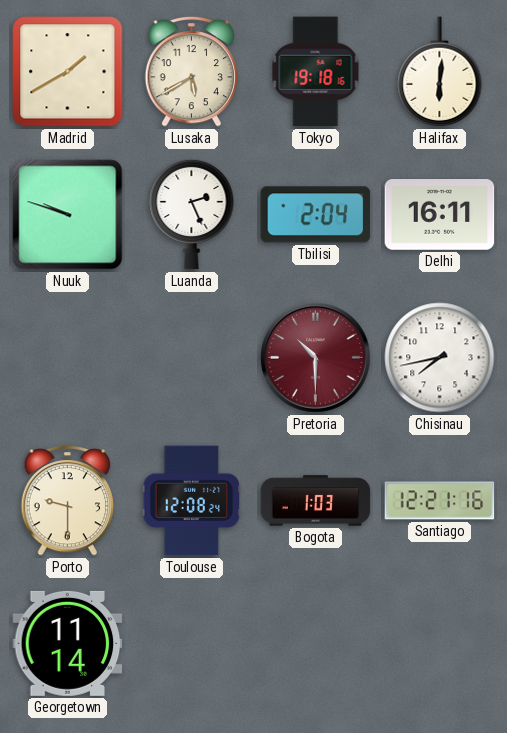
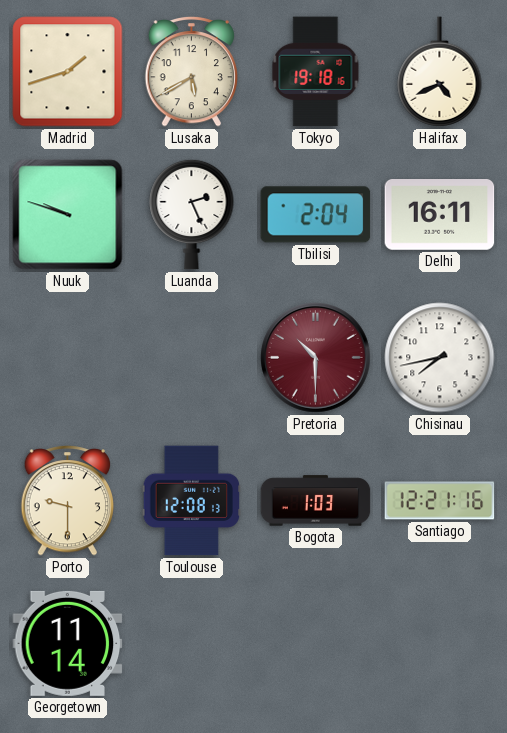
Madrid: 1:40 -> 1:42
Halifax: 6:01 -> 4:41
Toulouse: 12:08:24 -> 12:08:13
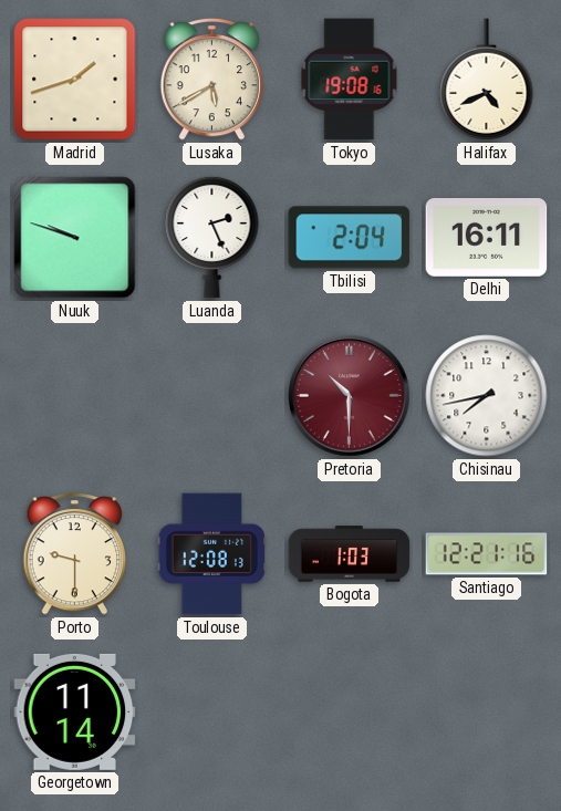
Tokyo: 19:18 -> 19:08
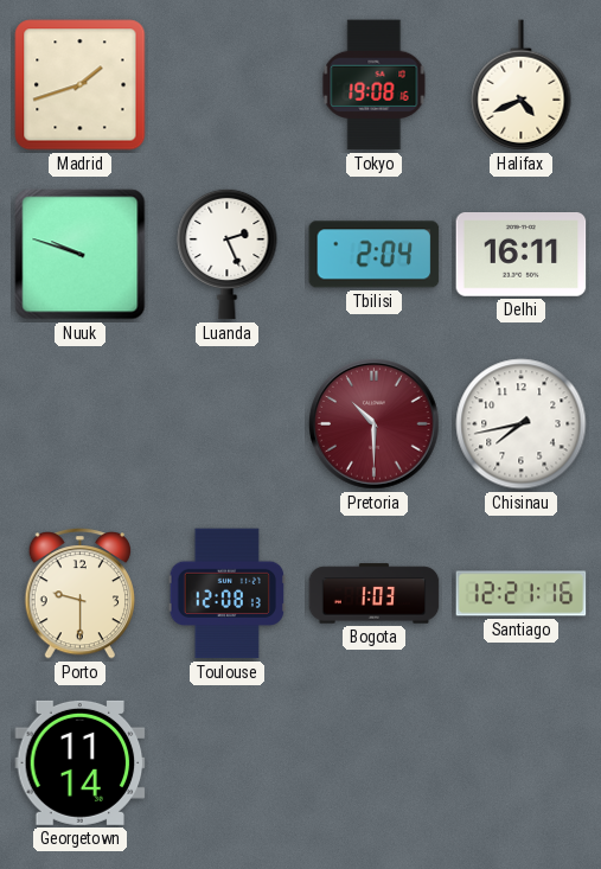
Lusaka: 5:40 -> none
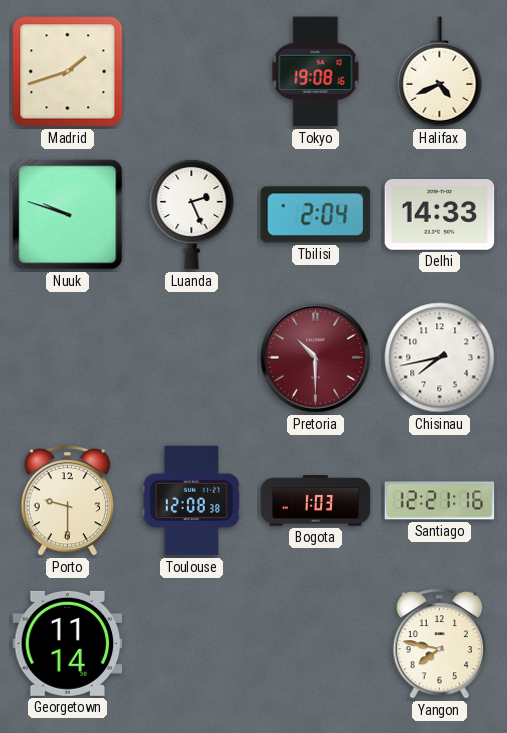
Delhi: 16:11 -> 14:33
Toulouse: 12:08:13 -> 12:08:38
Yangon: none -> 7:47
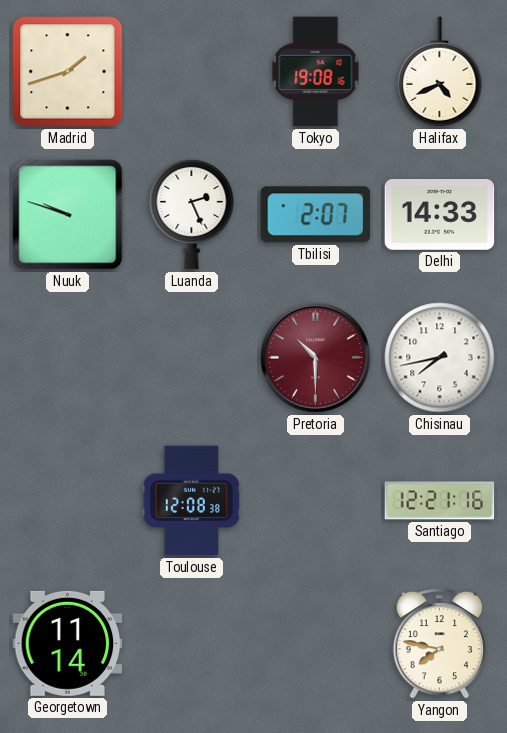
Tbilisi: 2:04 -> 2:07
Porto: 9:30 -> none
Bogota: 1:03 -> none
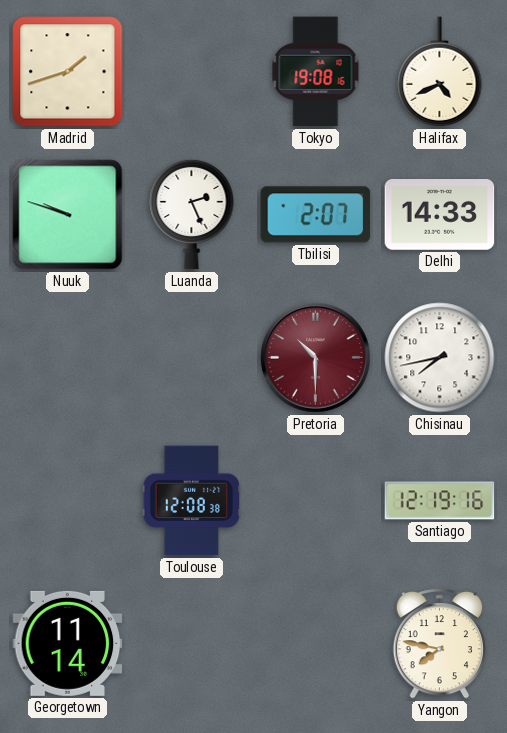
Santiago: 12:21 -> 12:19
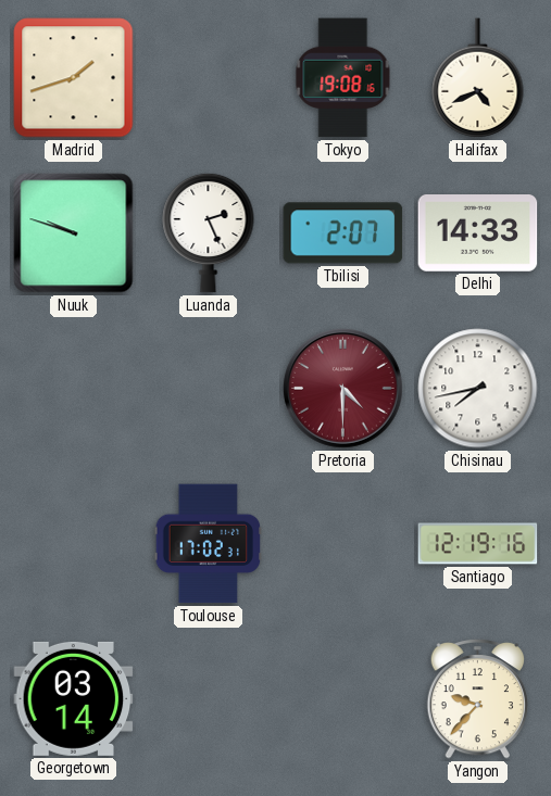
Pretoria: 10:30 -> 4:30
Toulouse: 12:08 -> 17:02
Georgetown: 11:14 -> 03:14
Yangon: 7:47 -> 9:37
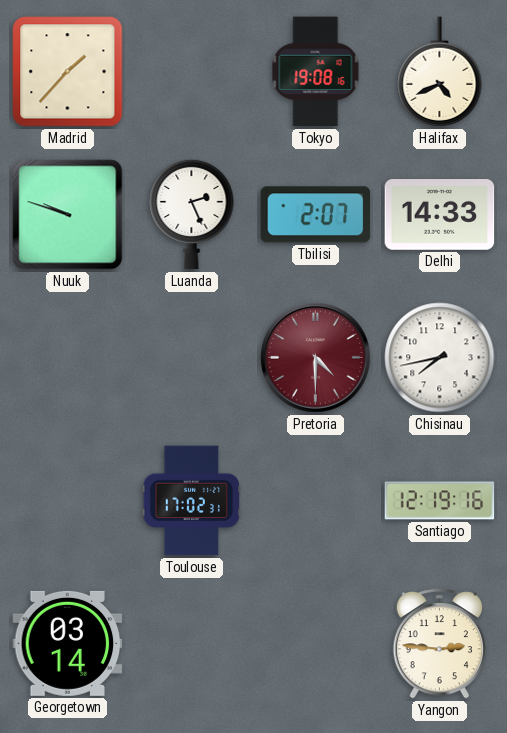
Madrid: 1:42 -> 1:37
Yangon: 9:37 -> 2:46
